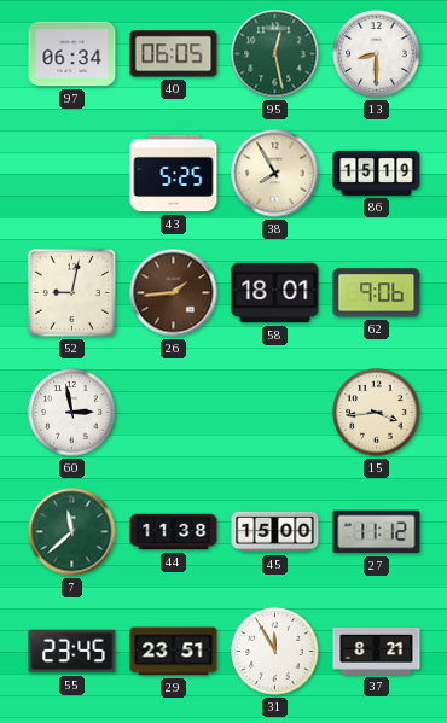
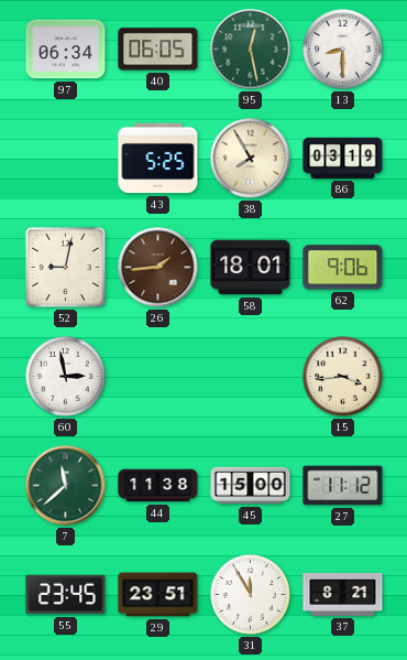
86: 15:19 -> 03:19
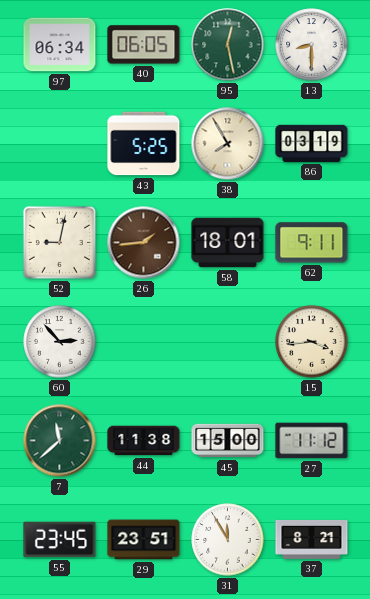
62: 9:06 -> 9:11
60: 2:58 -> 2:53
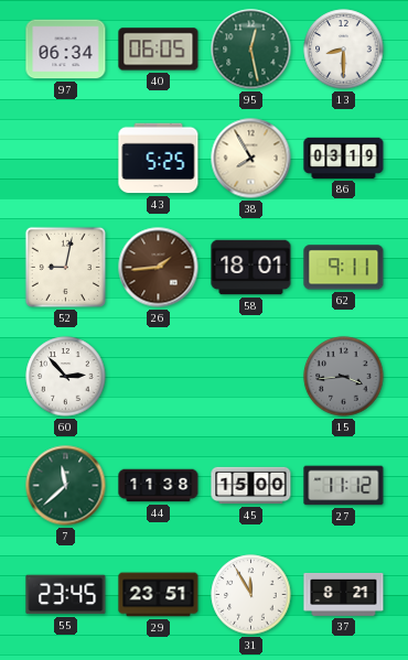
15 dial: cream -> grey
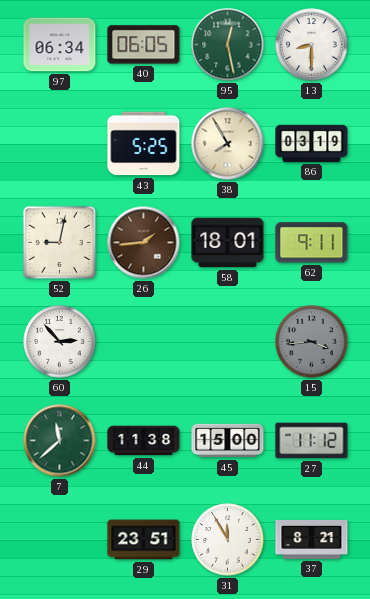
55: 23:45 -> none
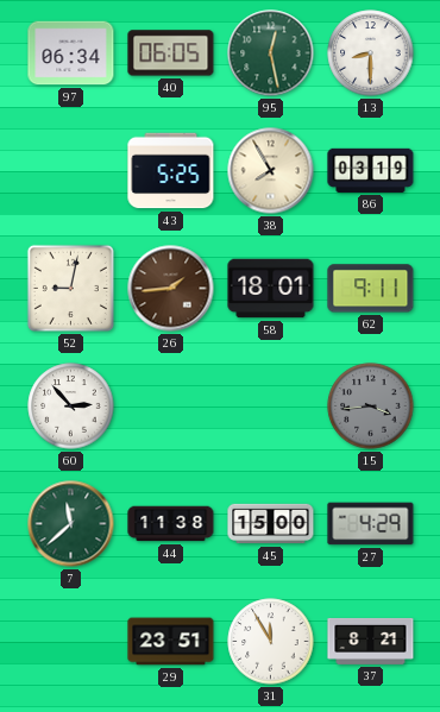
27: 11:12 -> 4:29
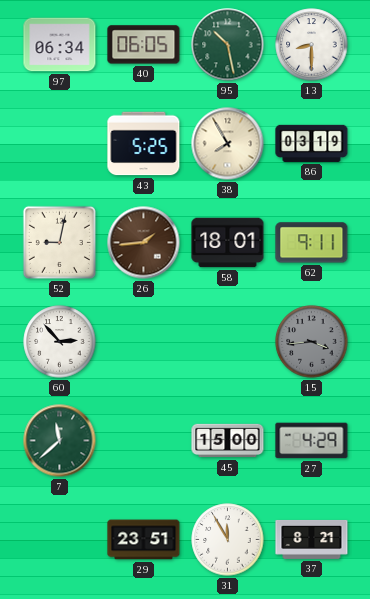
95: 12:28 -> 10:28
44: 11:38 -> none
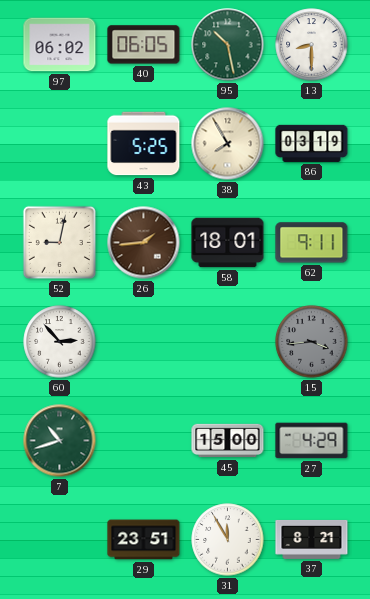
97: 06:34 -> 06:02
7: 11:38 -> 10:42
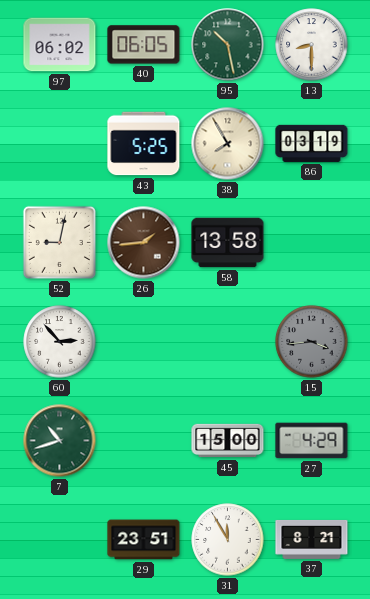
58: 18:01 -> 13:58
62: 9:11 -> none
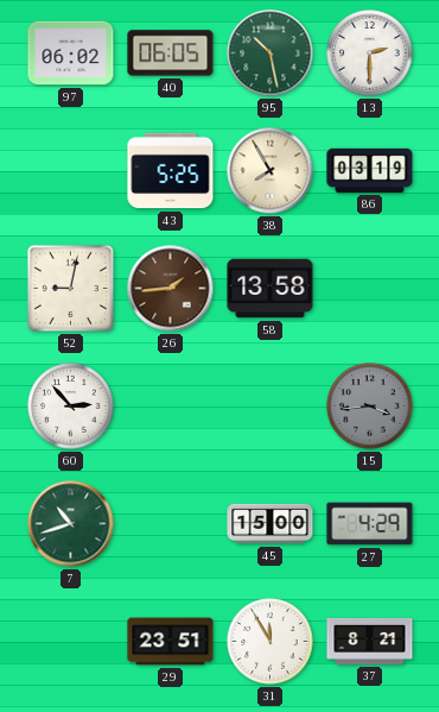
13: 8:30 -> 2:30
